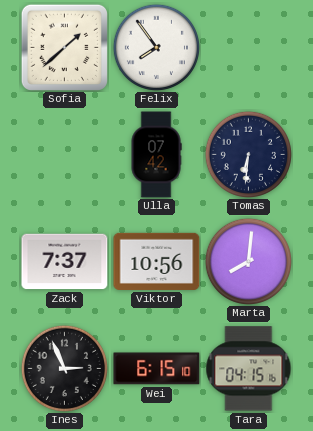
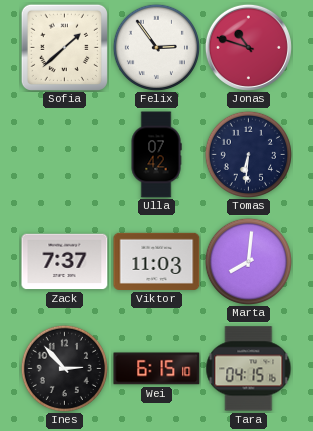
Felix: 7:54 -> 2:54
Jonas: none -> 10:48
Viktor: 10:56 -> 11:03
Ines: 2:56 -> 2:53
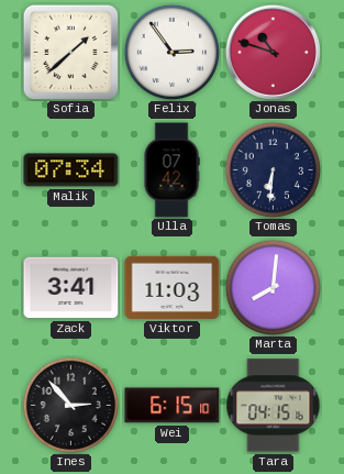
Malik: none -> 07:34
Zack: 7:37 -> 3:41
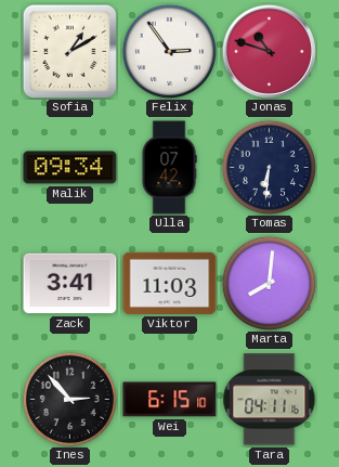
Sofia: 1:38 -> 1:10
Malik: 07:34 -> 09:34
Tara: 04:15 -> 04:11
